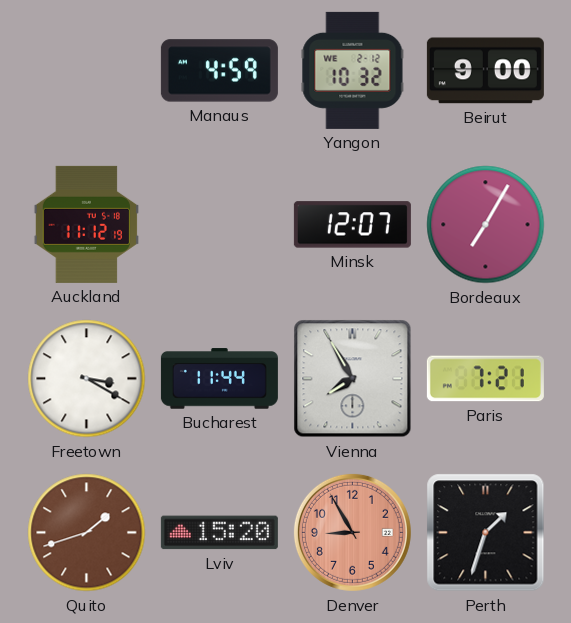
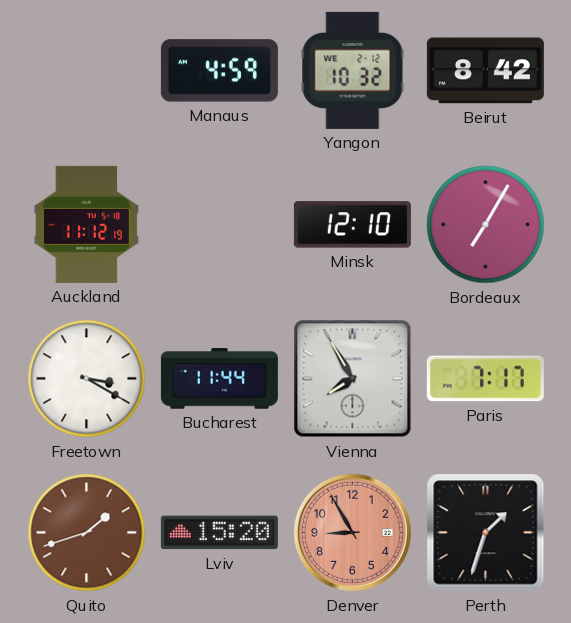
Beirut: 9:00 -> 8:42
Minsk: 12:07 -> 12:10
Paris: 7:21 -> 7:17
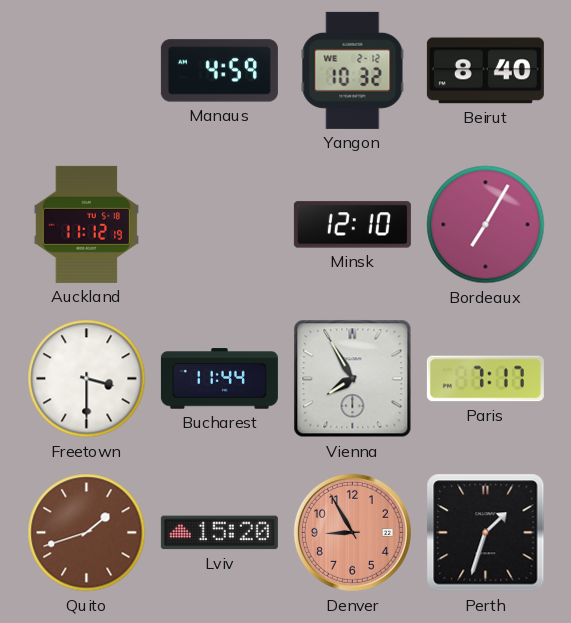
Beirut: 8:42 -> 8:40
Freetown: 3:20 -> 3:30
